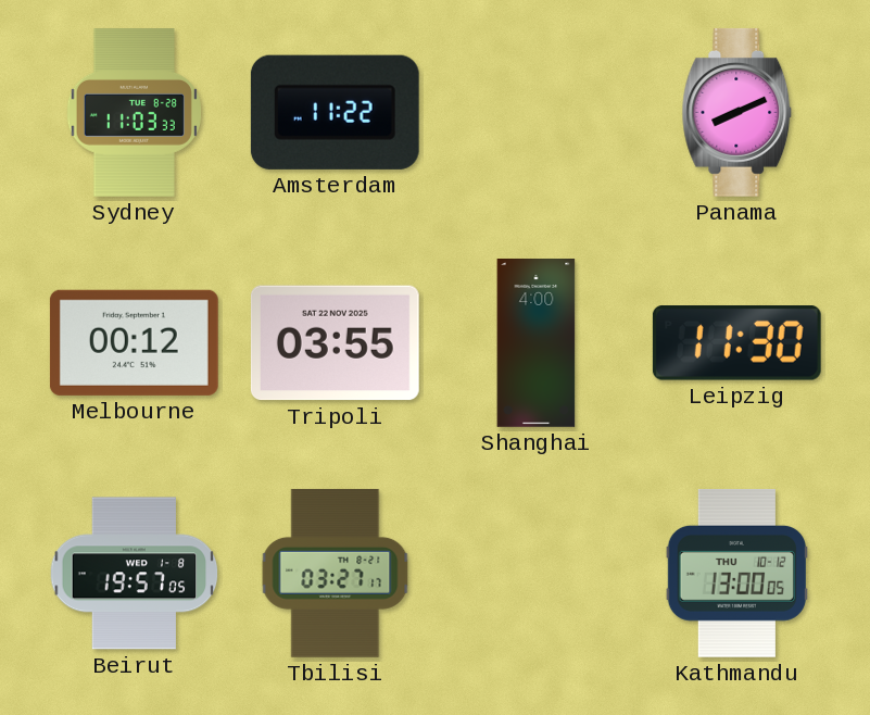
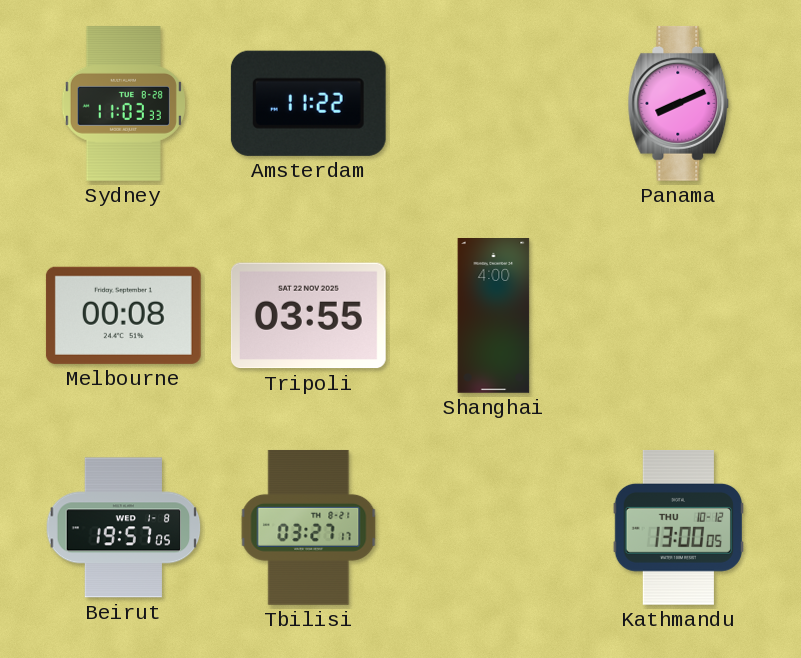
Melbourne: 00:12 -> 00:08
Leipzig: 11:30 -> none
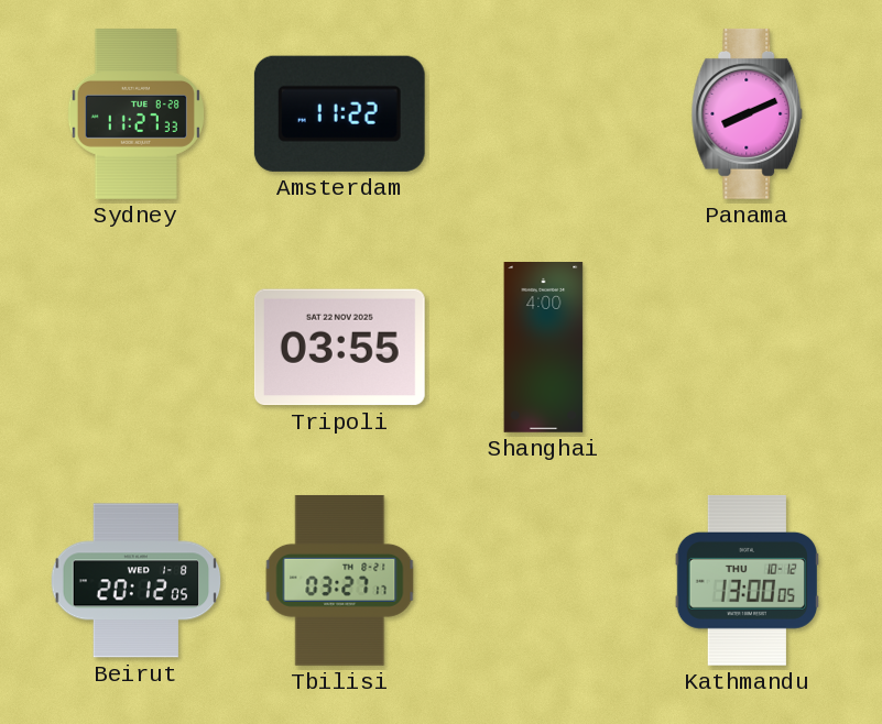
Sydney: 11:03 -> 11:27
Melbourne: 00:08 -> none
Beirut: 19:57 -> 20:12
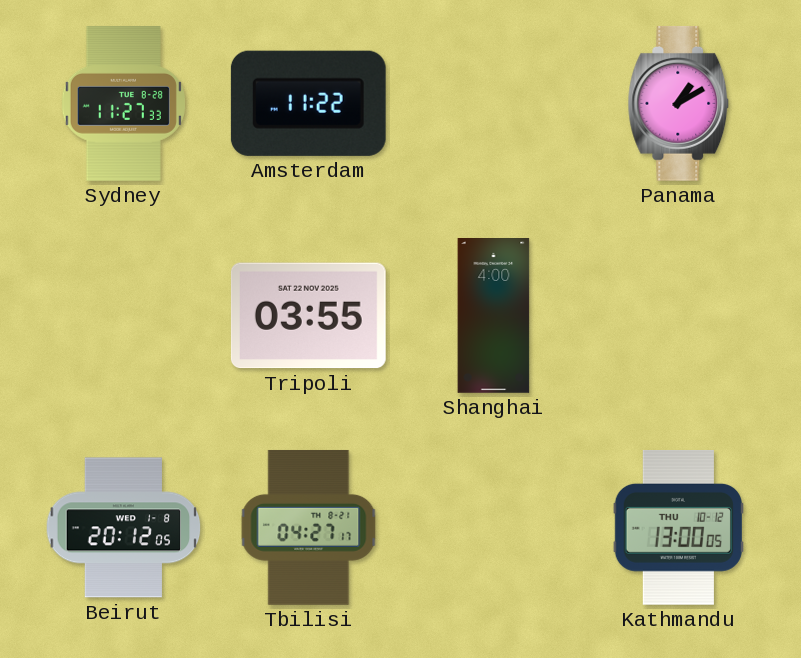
Panama: 8:11 -> 1:10
Tbilisi: 03:27 -> 04:27
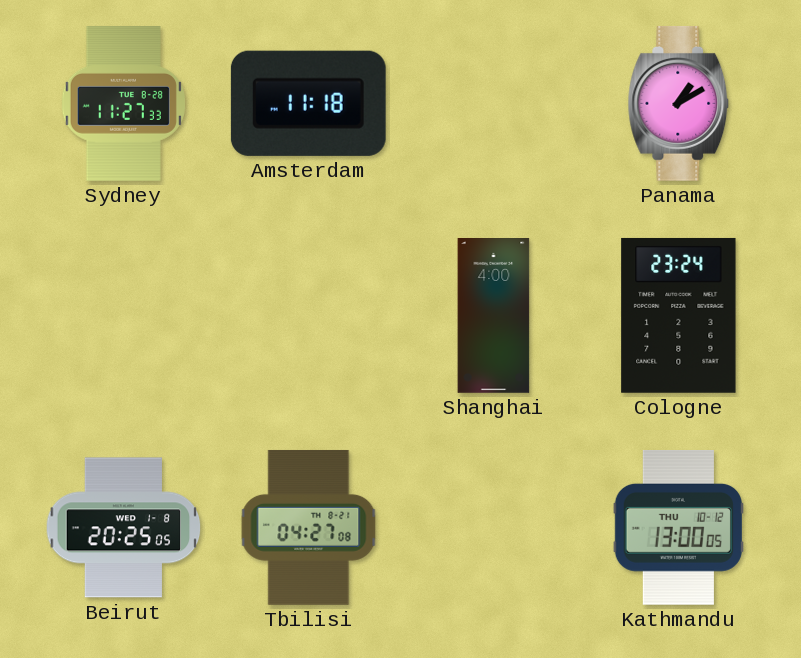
Amsterdam: 11:22 -> 11:18
Tripoli: 03:55 -> none
Cologne: none -> 23:24
Beirut: 20:12 -> 20:25
Tbilisi: 04:27:17 -> 04:27:08
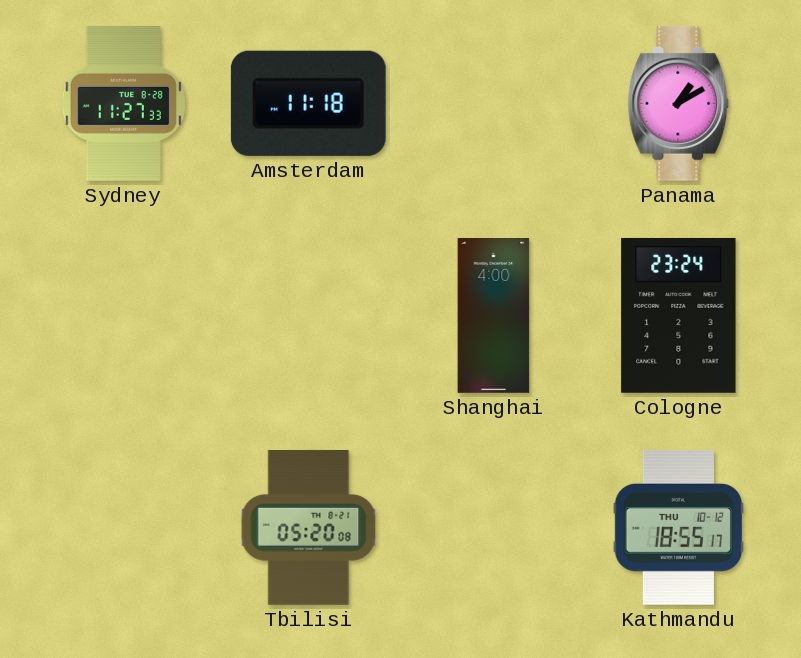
Beirut: 20:25 -> none
Tbilisi: 04:27 -> 05:20
Kathmandu: 13:00 -> 18:55
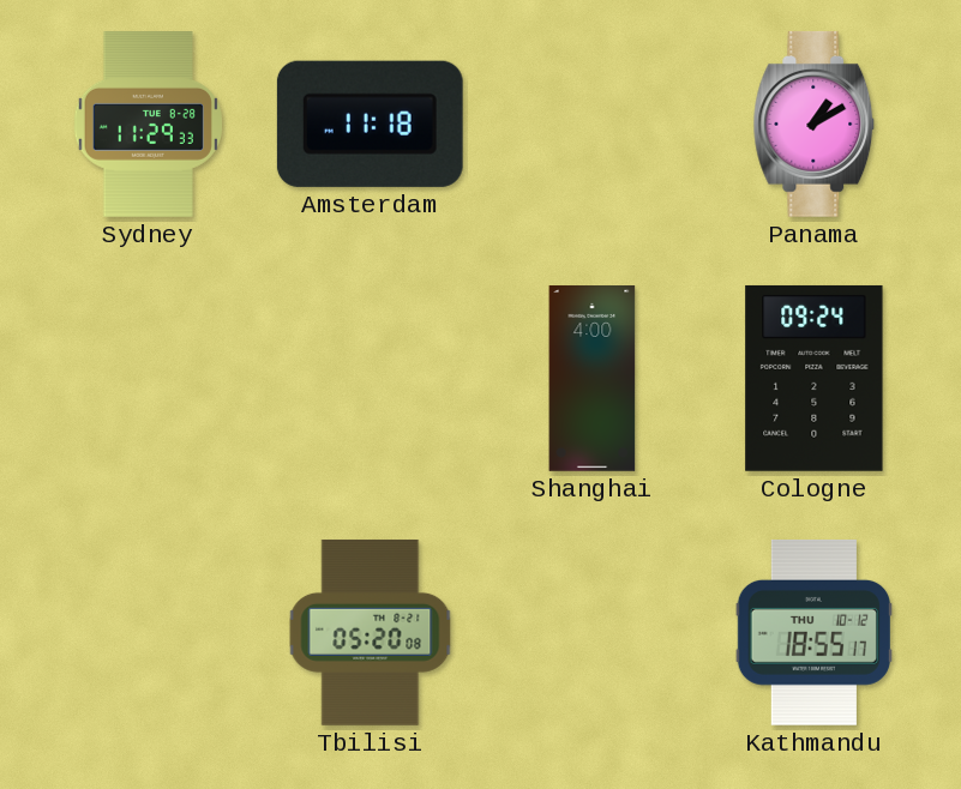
Sydney: 11:27 -> 11:29
Cologne: 23:24 -> 09:24
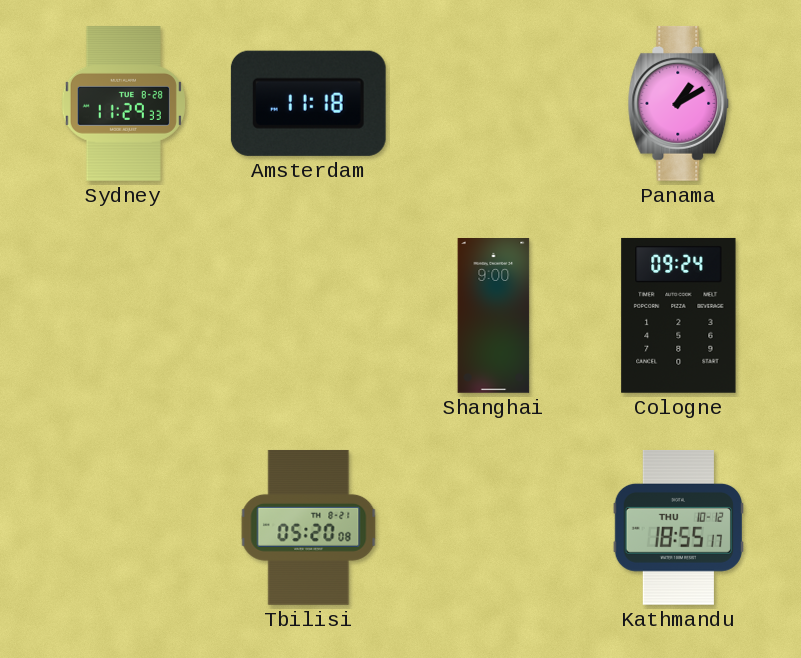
Shanghai: 4:00 -> 9:00
